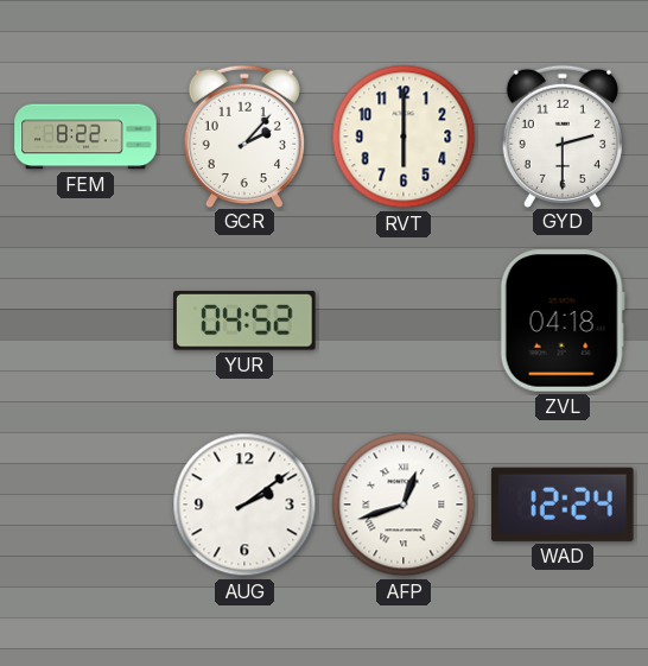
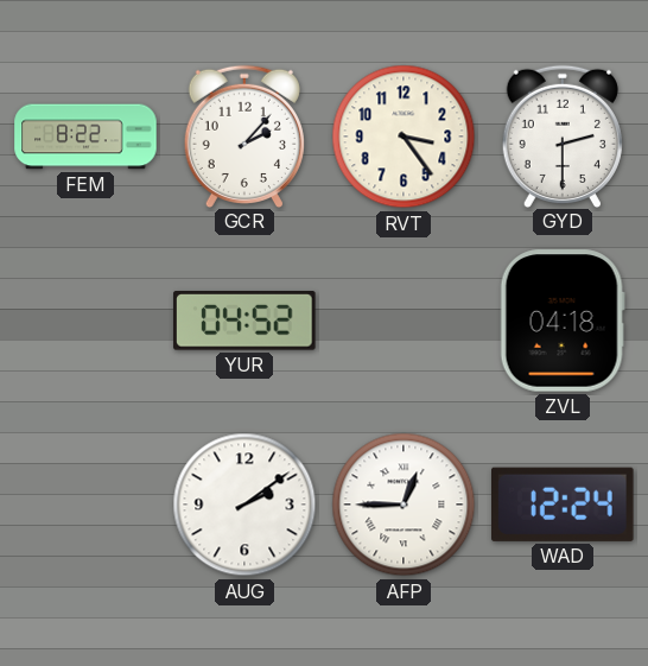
RVT: 6:00 -> 3:24
AFP: 12:42 -> 12:45
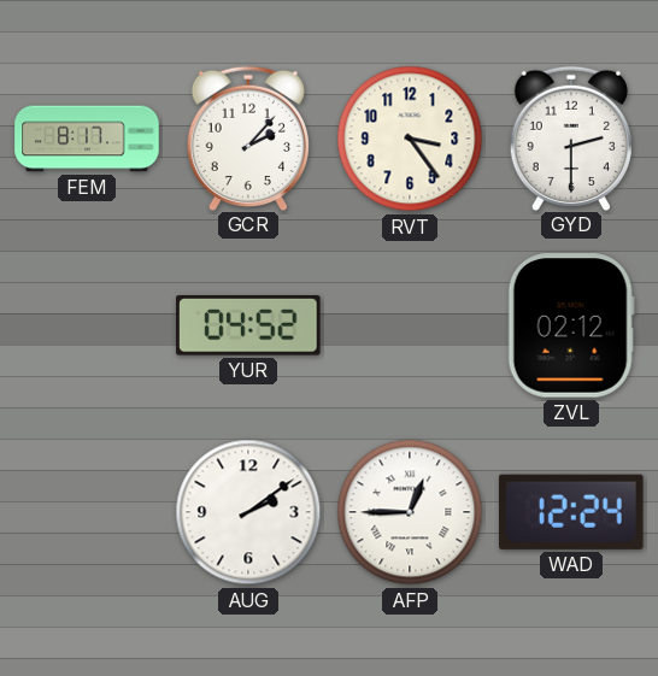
FEM: 8:22 -> 8:17
ZVL: 04:18 -> 02:12
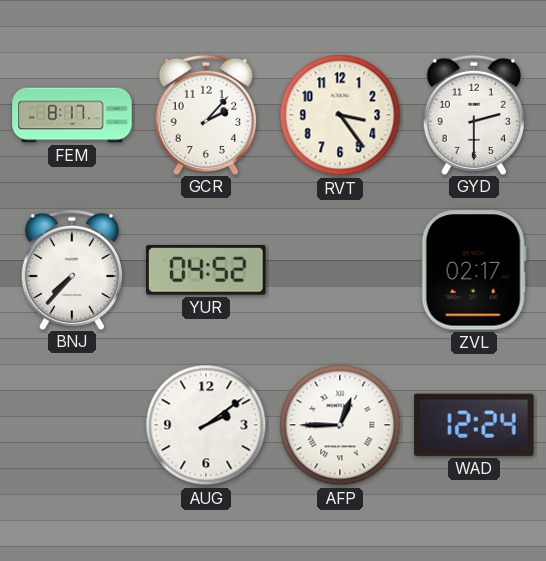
BNJ: none -> 7:37
ZVL: 02:12 -> 02:17
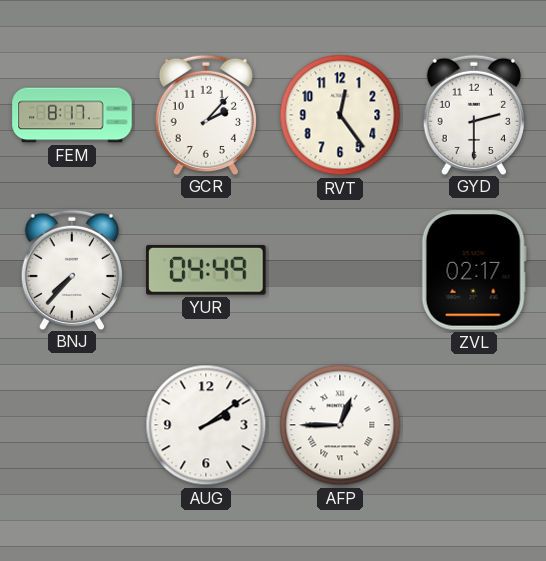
RVT: 3:24 -> 12:24
YUR: 04:52 -> 04:49
WAD: 12:24 -> none
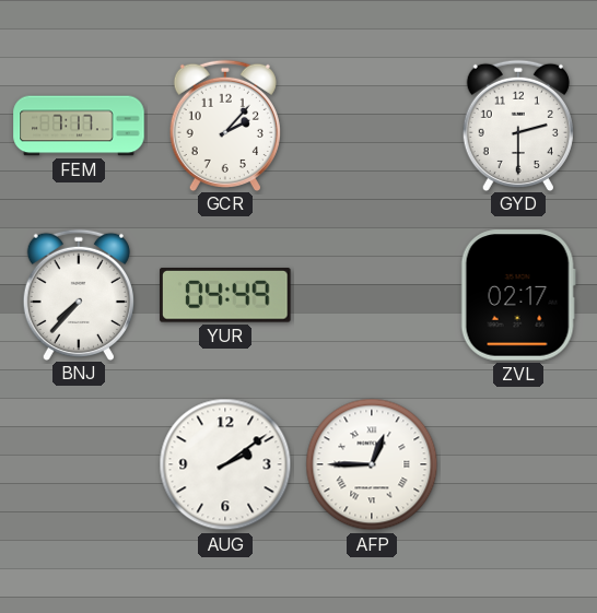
FEM: 8:17 -> 7:17
RVT: 12:24 -> none
